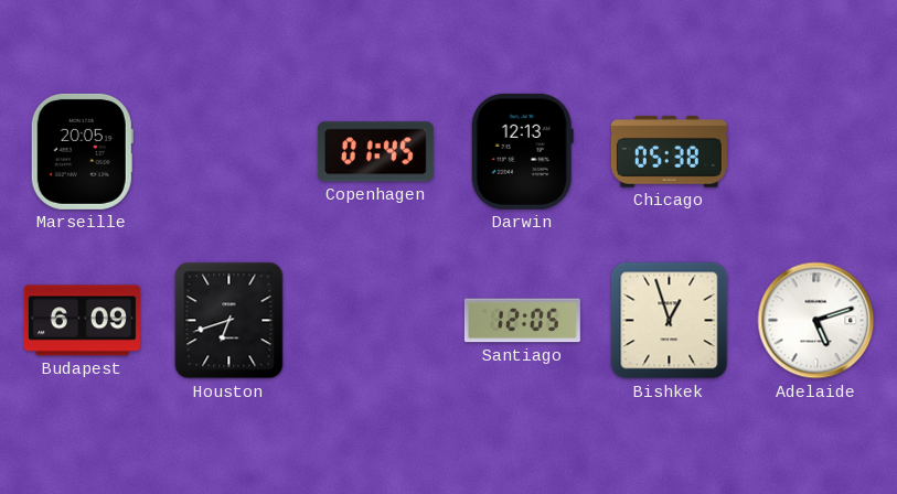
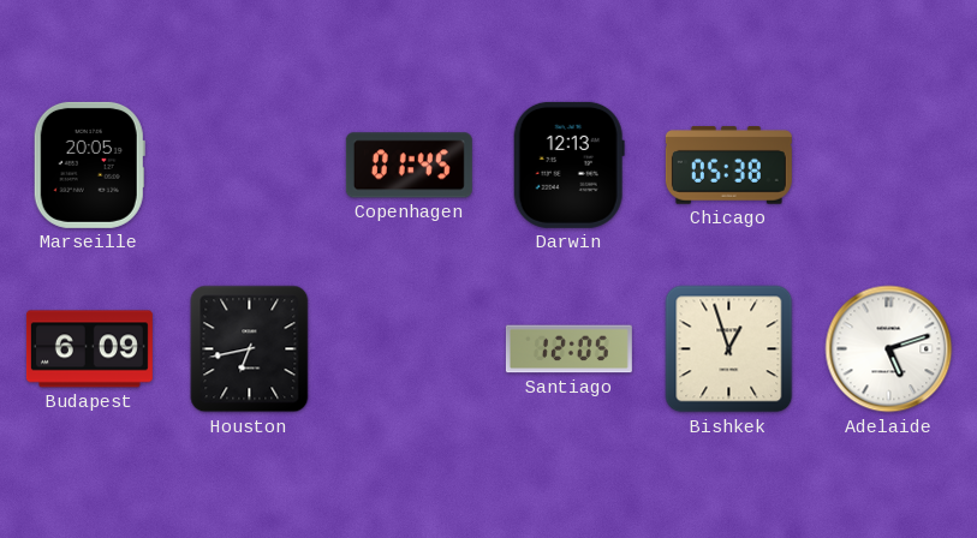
Houston: 6:42 -> 6:43
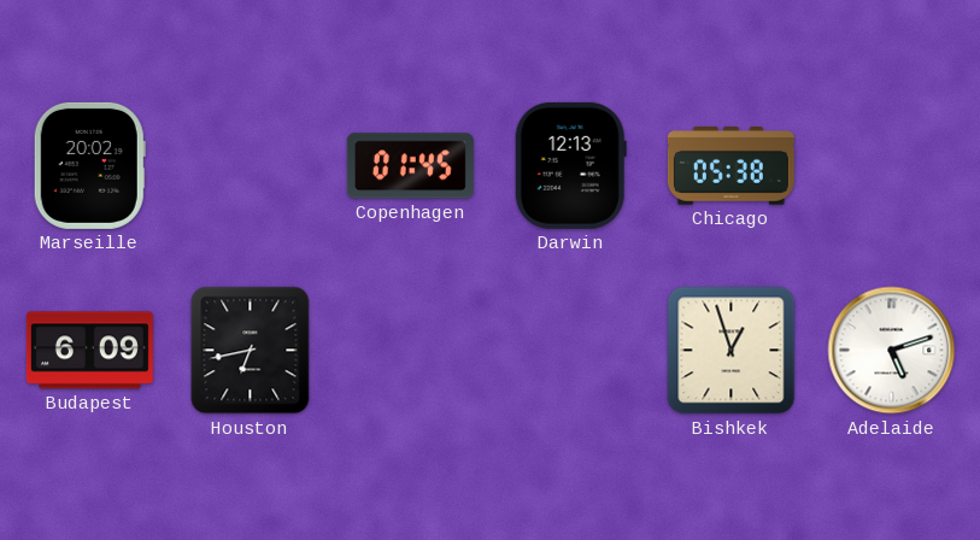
Marseille: 20:05 -> 20:02
Santiago: 12:05 -> none
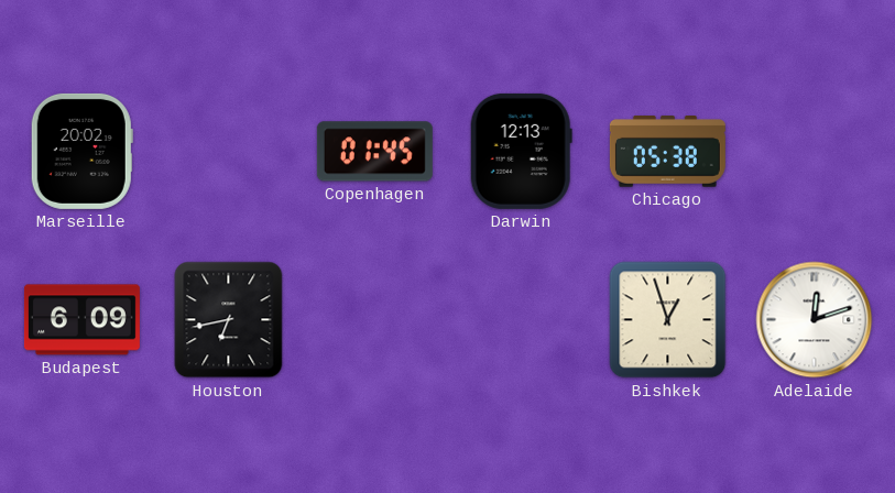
Adelaide: 5:12 -> 12:12
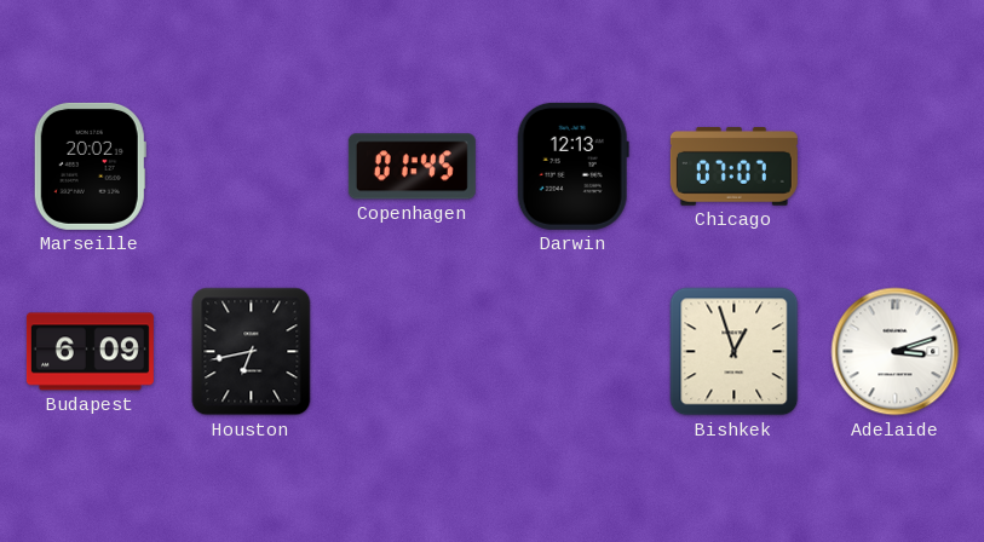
Chicago: 05:38 -> 07:07
Adelaide: 12:12 -> 3:12
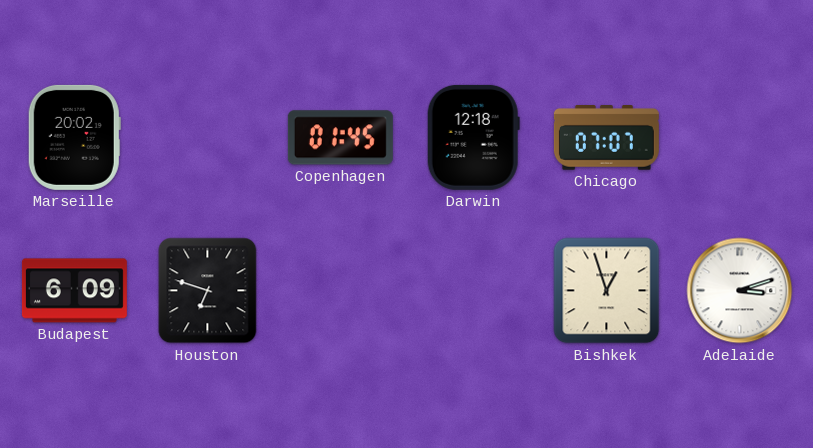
Darwin: 12:13 -> 12:18
Houston: 6:43 -> 6:48
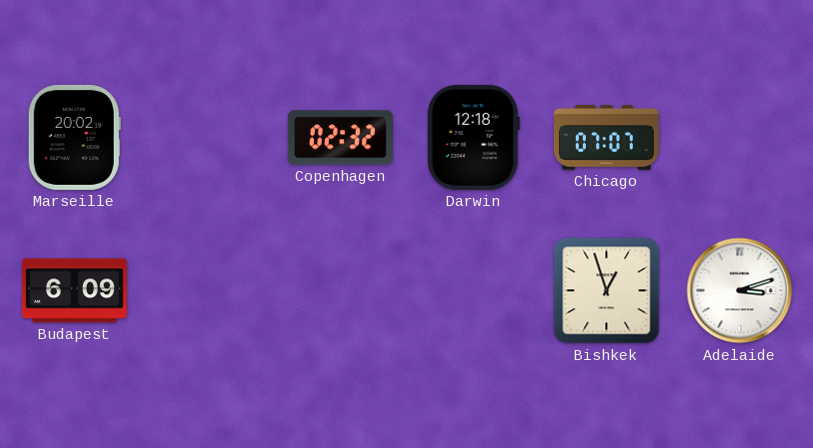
Copenhagen: 01:45 -> 02:32
Houston: 6:48 -> none
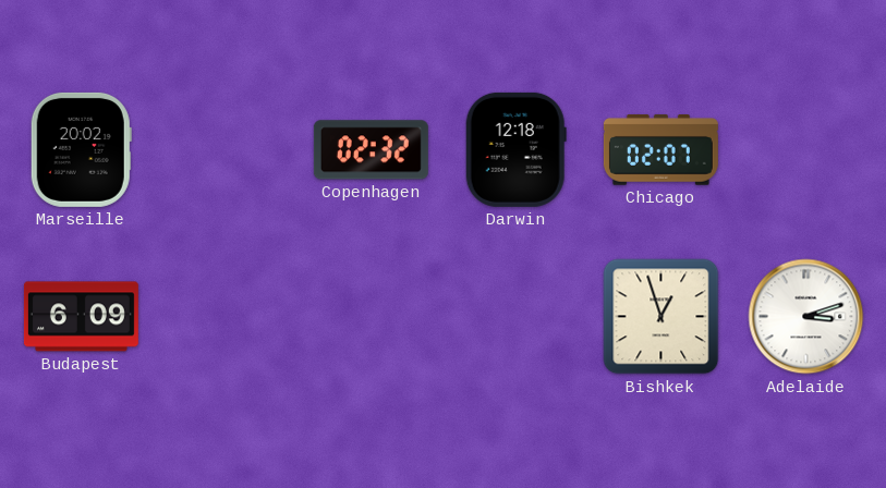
Chicago: 07:07 -> 02:07
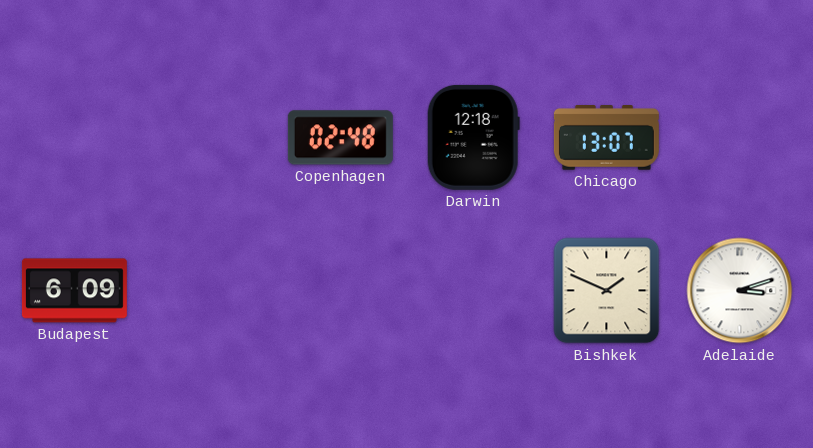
Marseille: 20:02 -> none
Copenhagen: 02:32 -> 02:48
Chicago: 02:07 -> 13:07
Bishkek: 12:57 -> 1:49
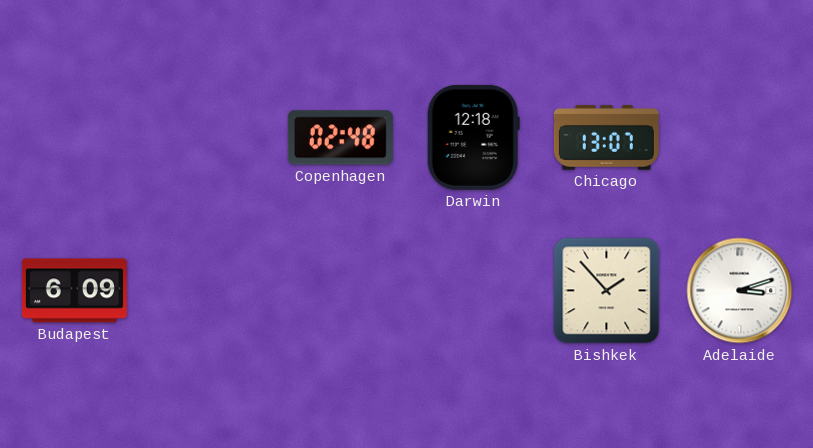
Bishkek: 1:49 -> 1:53
